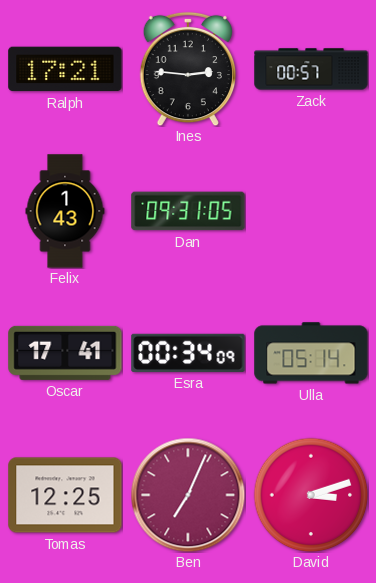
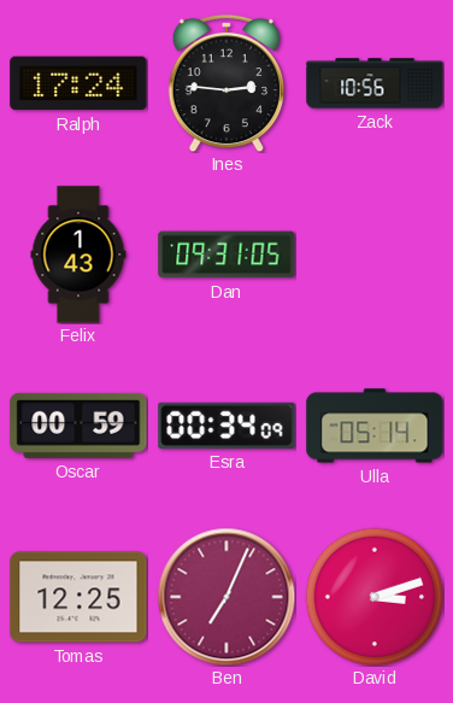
Ralph: 17:21 -> 17:24
Zack: 00:57 -> 10:56
Oscar: 17:41 -> 00:59
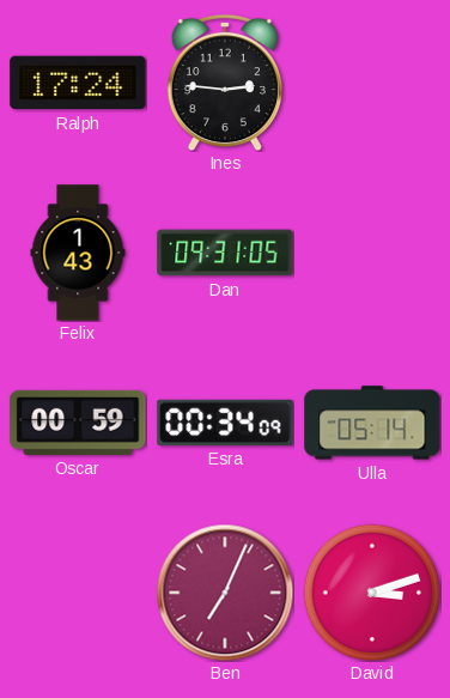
Zack: 10:56 -> none
Tomas: 12:25 -> none
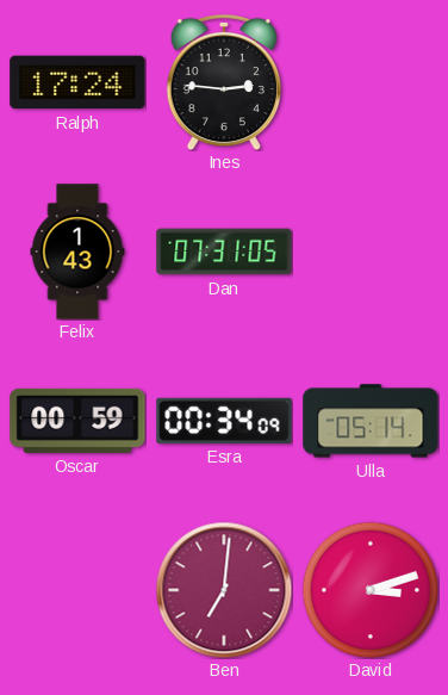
Dan: 09:31 -> 07:31
Ben: 7:04 -> 7:01
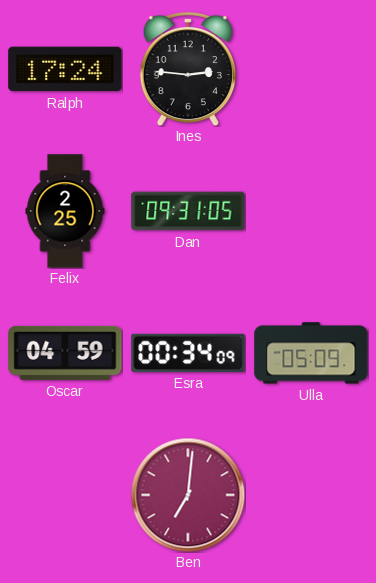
Felix: 1:43 -> 2:25
Dan: 07:31 -> 09:31
Oscar: 00:59 -> 04:59
Ulla: 05:14 -> 05:09
David: 3:12 -> none
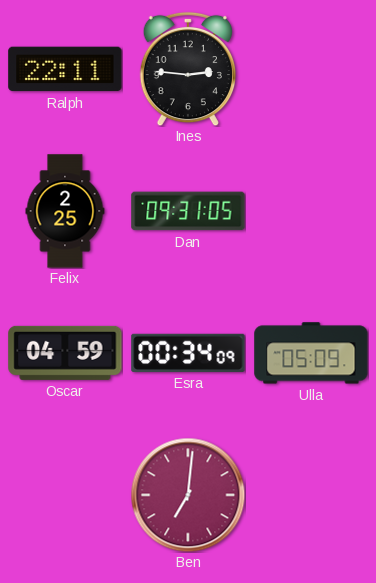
Ralph: 17:24 -> 22:11
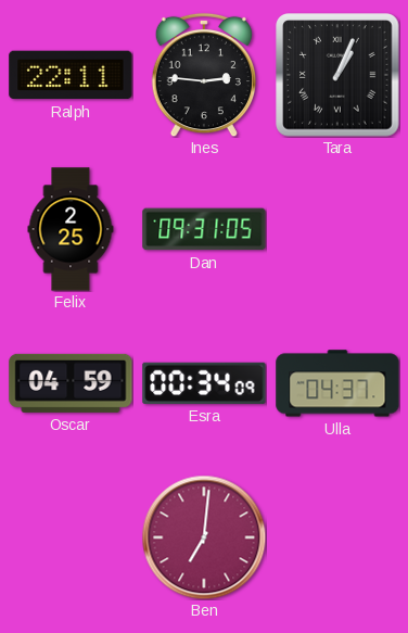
Tara: none -> 1:04
Ulla: 05:09 -> 04:37
